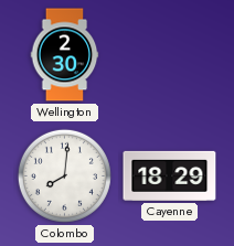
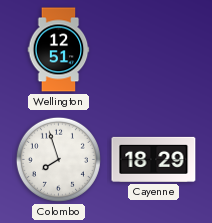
Wellington: 2:30 -> 12:51
Colombo: 8:01 -> 7:57
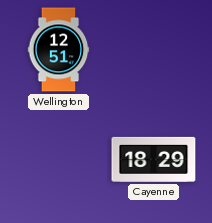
Colombo: 7:57 -> none
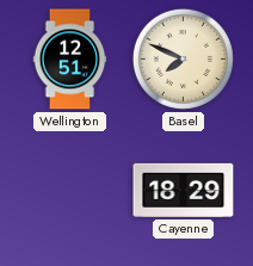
Basel: none -> 7:49
